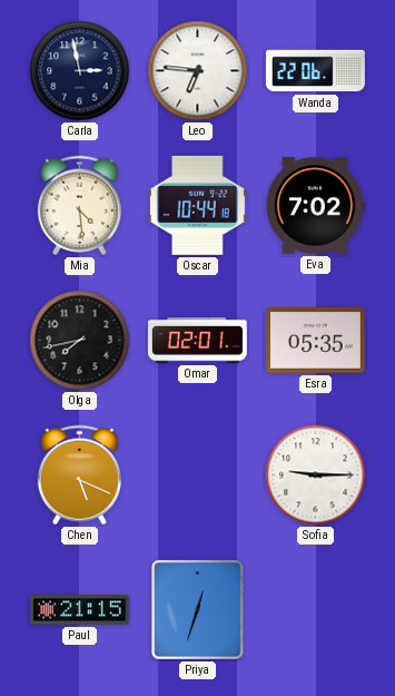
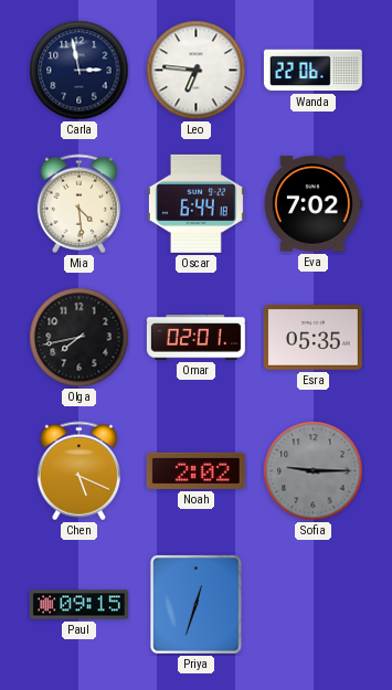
Oscar: 10:44 -> 6:44
Noah: none -> 2:02
Sofia dial: white -> grey
Paul: 21:15 -> 09:15
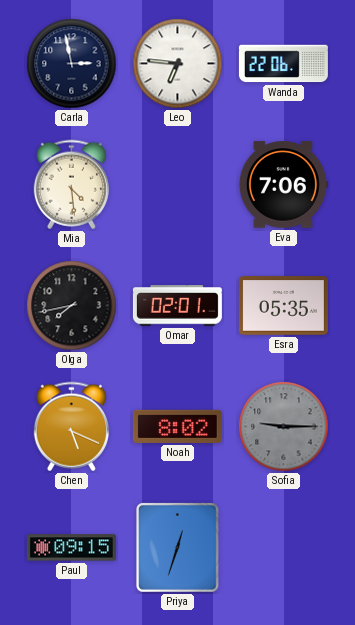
Oscar: 6:44 -> none
Eva: 7:02 -> 7:06
Noah: 2:02 -> 8:02
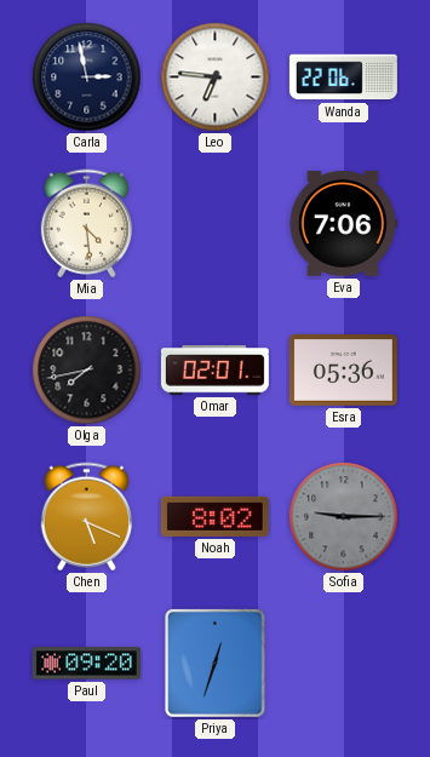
Esra: 05:35 -> 05:36
Paul: 09:15 -> 09:20
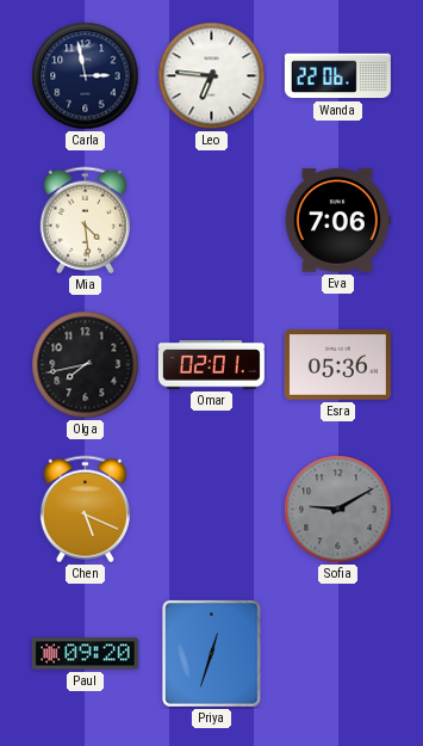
Noah: 8:02 -> none
Sofia: 9:15 -> 9:10
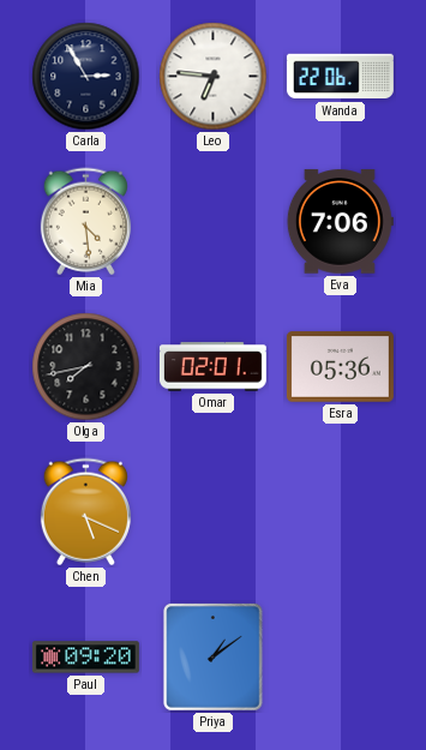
Carla: 2:58 -> 2:55
Sofia: 9:10 -> none
Priya: 12:33 -> 1:09
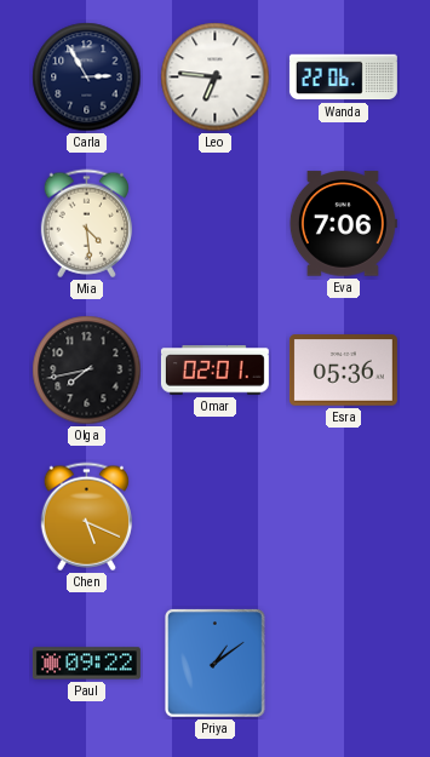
Paul: 09:20 -> 09:22
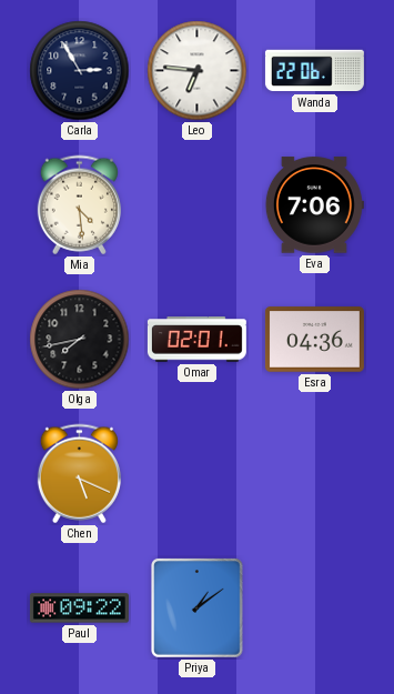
Esra: 05:36 -> 04:36
